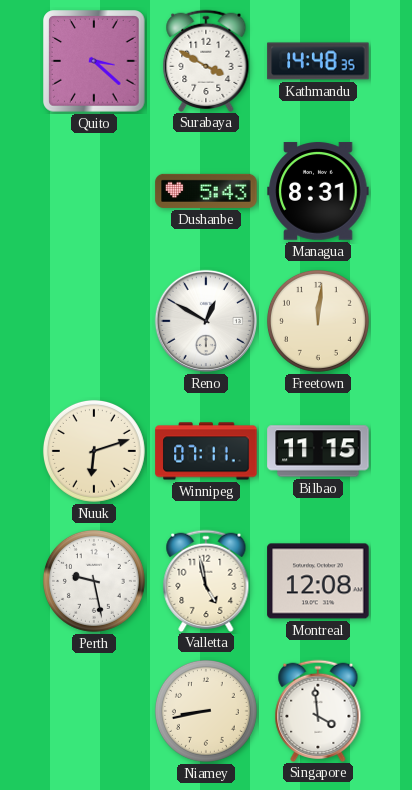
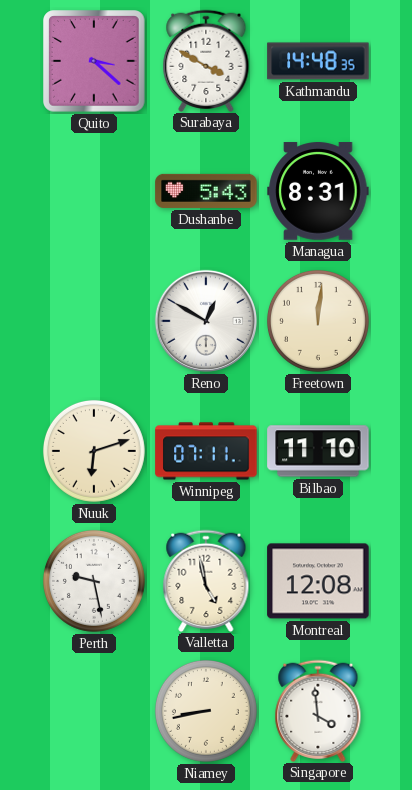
Bilbao: 11:15 -> 11:10
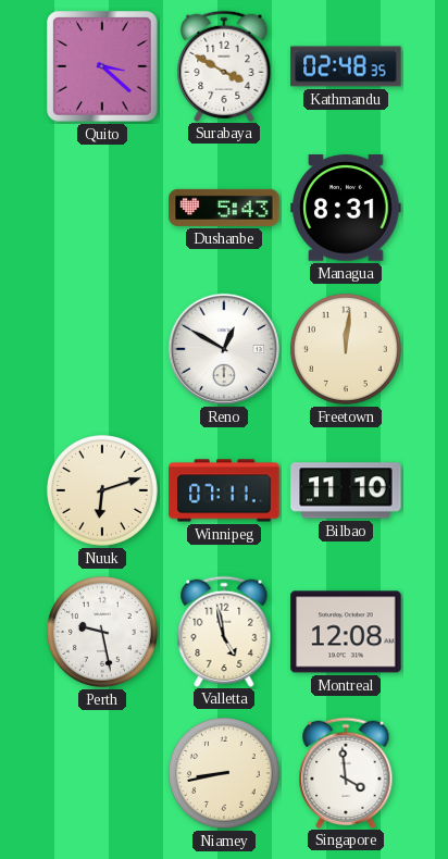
Kathmandu: 14:48 -> 02:48
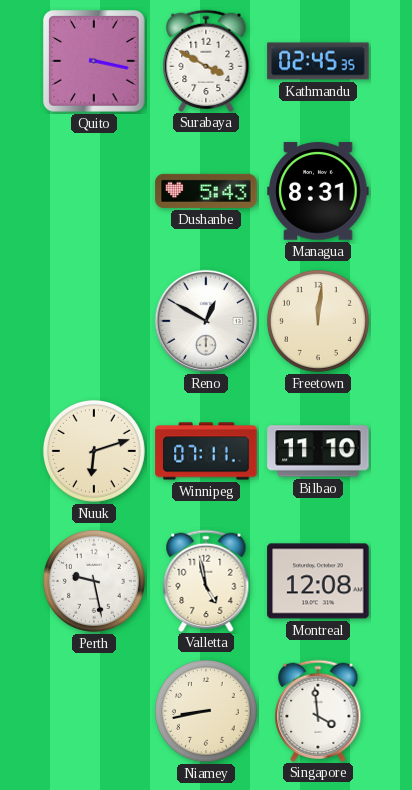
Quito: 3:22 -> 3:17
Kathmandu: 02:48 -> 02:45
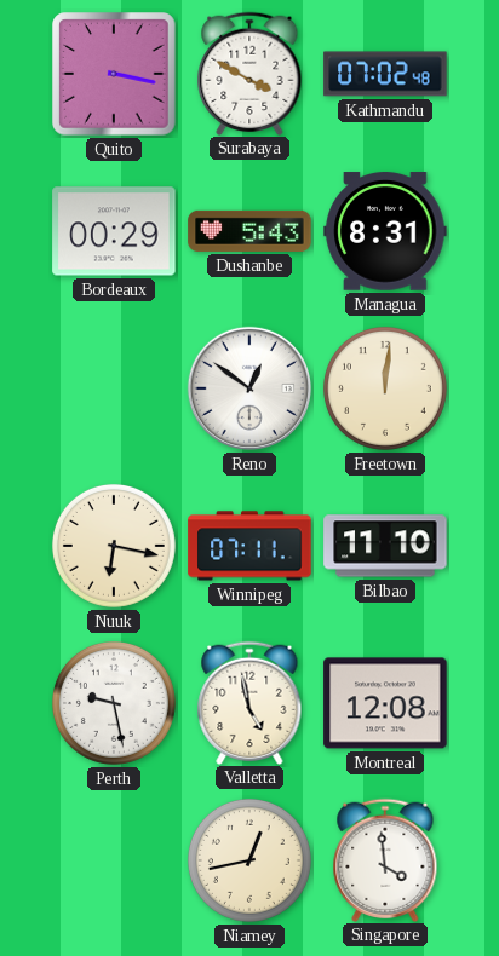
Kathmandu: 02:45 -> 07:02
Bordeaux: none -> 00:29
Reno: 12:50 -> 12:51
Nuuk: 6:12 -> 6:17
Niamey: 8:43 -> 12:43
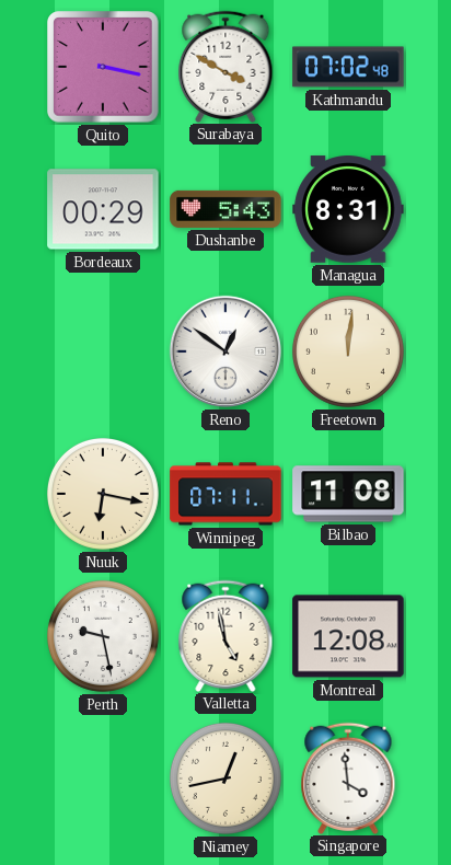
Bilbao: 11:10 -> 11:08
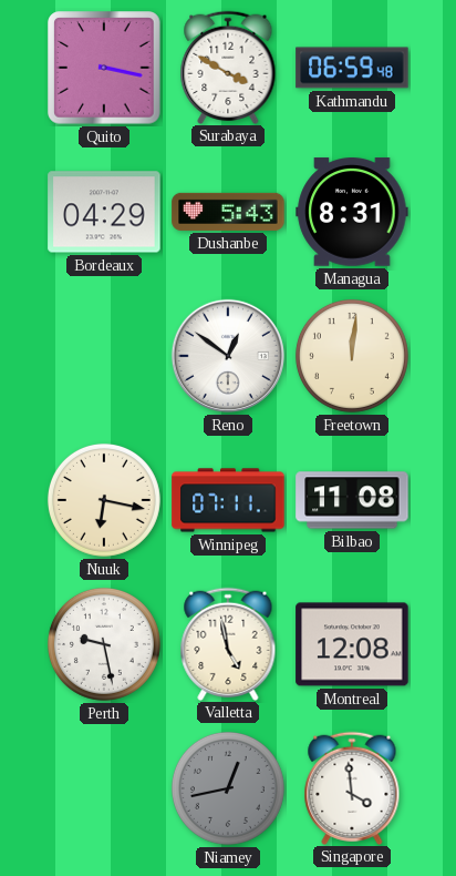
Kathmandu: 07:02 -> 06:59
Bordeaux: 00:29 -> 04:29
Niamey dial: cream -> grey
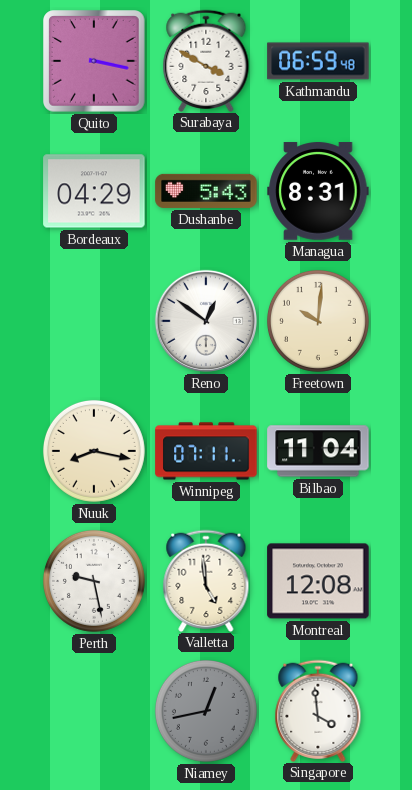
Freetown: 12:01 -> 10:01
Nuuk: 6:17 -> 8:17
Bilbao: 11:08 -> 11:04
Valletta: 4:58 -> 4:59
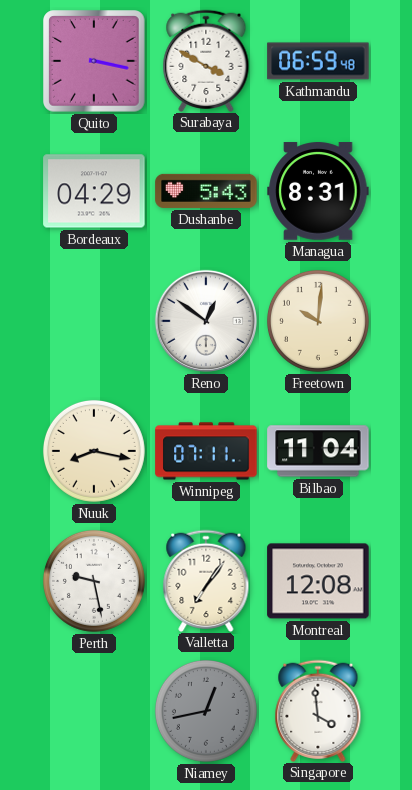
Valletta: 4:59 -> 7:06
